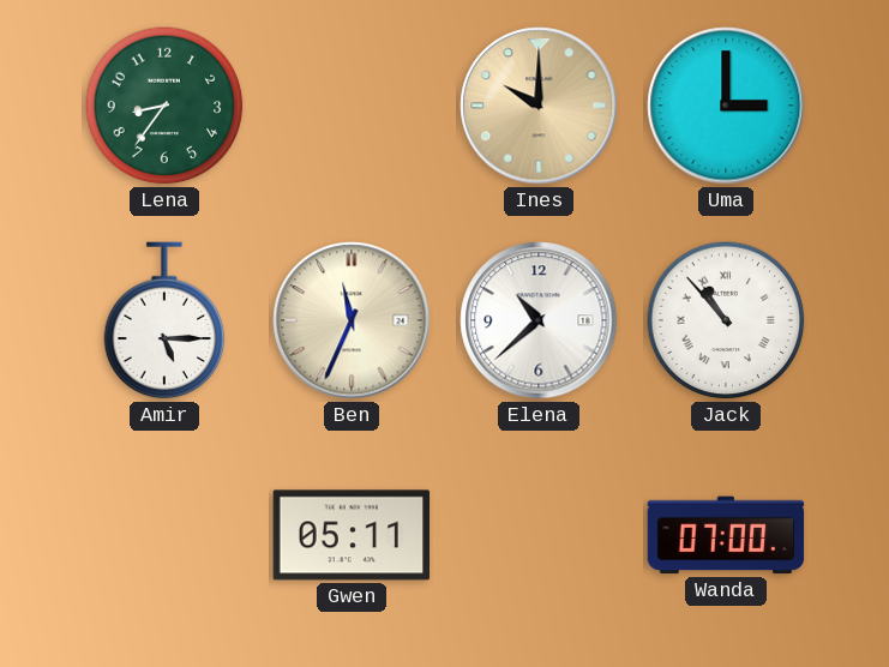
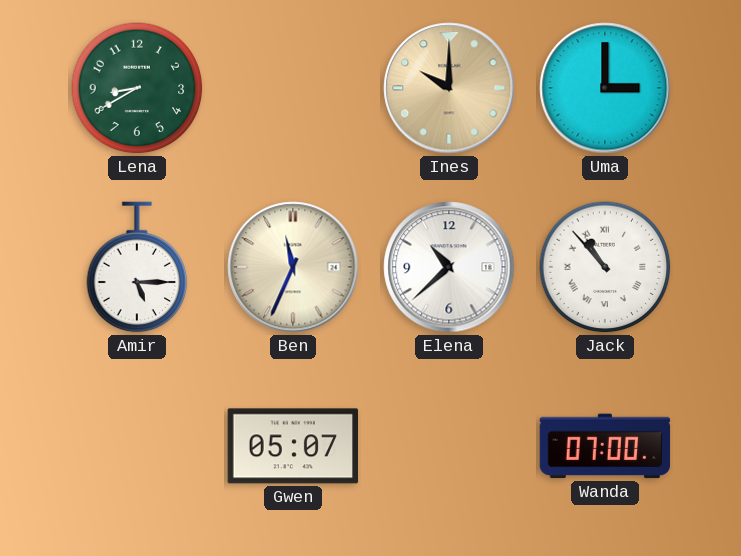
Lena: 8:36 -> 8:40
Gwen: 05:11 -> 05:07
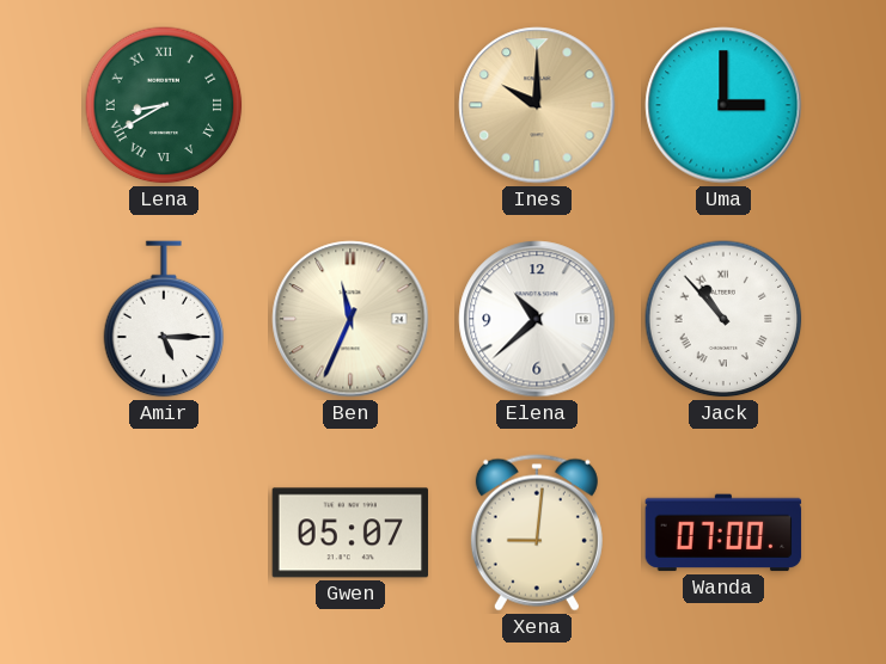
Lena numerals: Arabic -> Roman
Xena: none -> 9:01
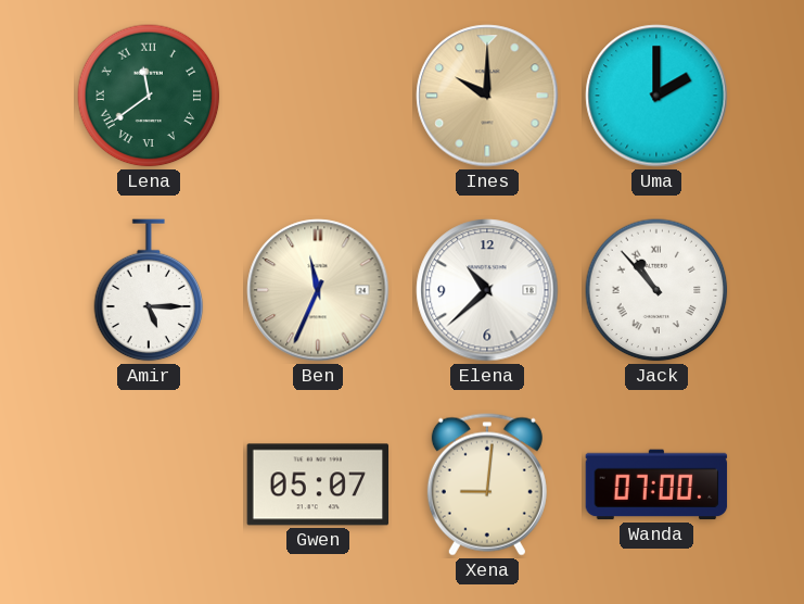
Lena: 8:40 -> 11:39
Uma: 3:00 -> 2:00
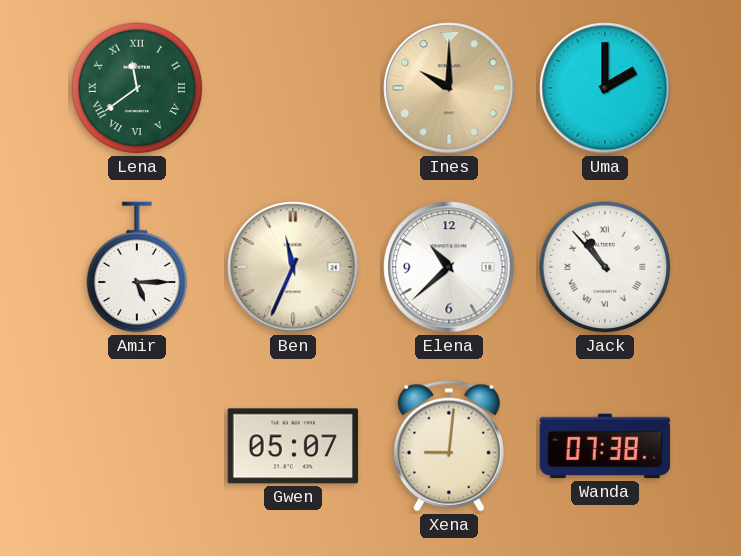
Wanda: 07:00 -> 07:38
